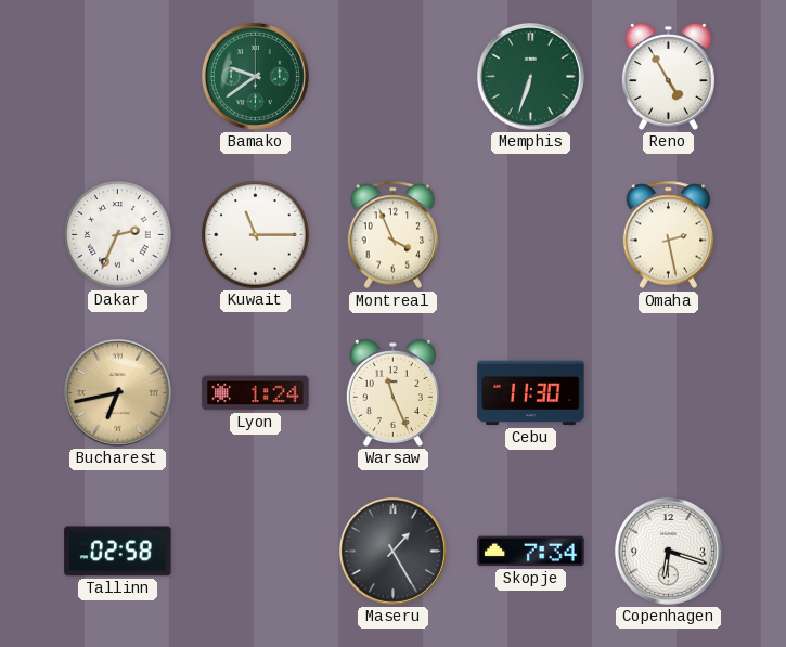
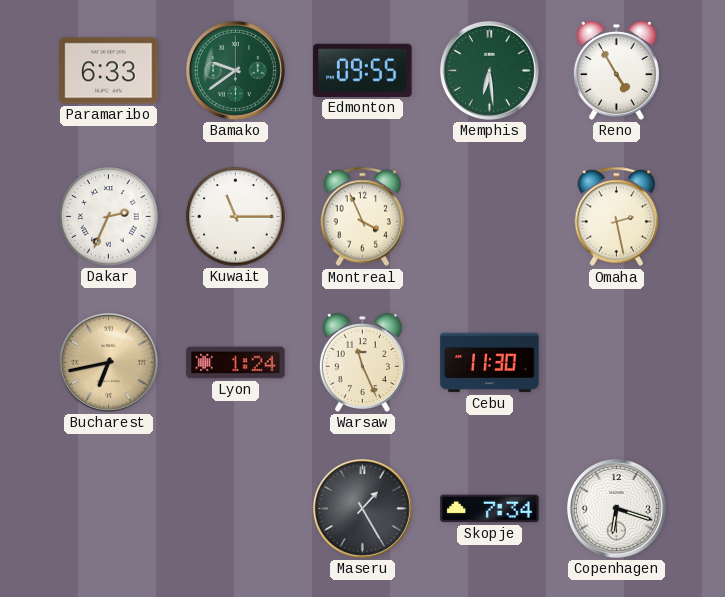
Paramaribo: none -> 6:33
Edmonton: none -> 09:55
Memphis: 6:33 -> 6:29
Tallinn: 02:58 -> none
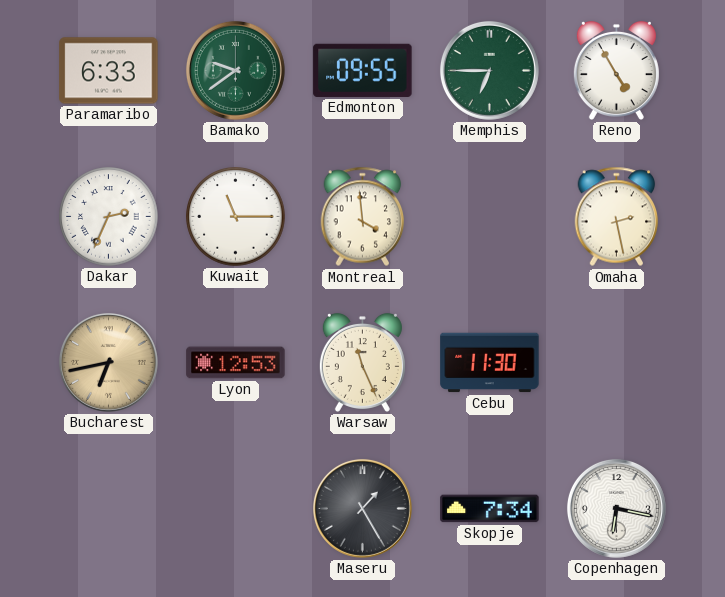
Memphis: 6:29 -> 6:45
Montreal: 3:56 -> 3:59
Lyon: 1:24 -> 12:53
Copenhagen: 6:18 -> 6:17
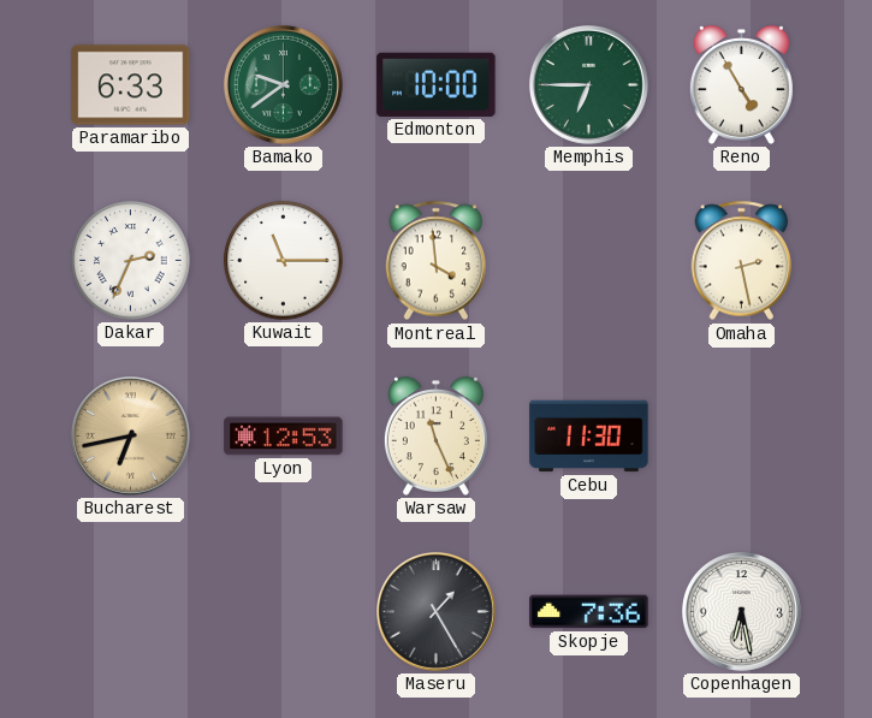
Edmonton: 09:55 -> 10:00
Skopje: 7:34 -> 7:36
Copenhagen: 6:17 -> 6:28
